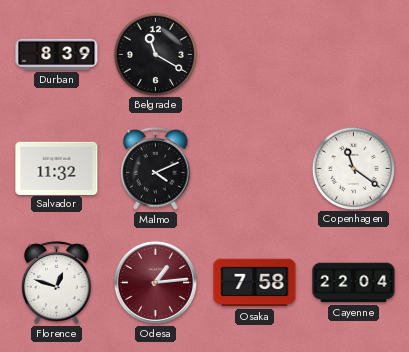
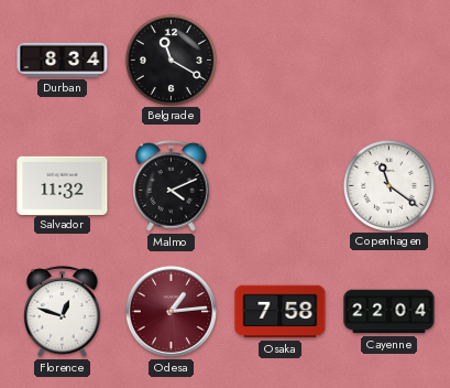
Durban: 8:39 -> 8:34
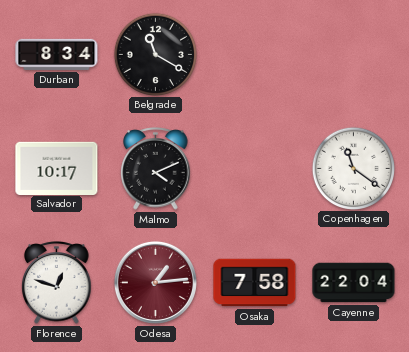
Salvador: 11:32 -> 10:17
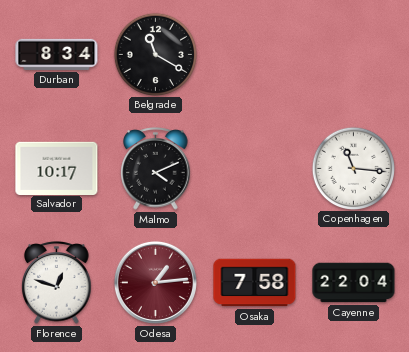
Copenhagen: 11:21 -> 11:16
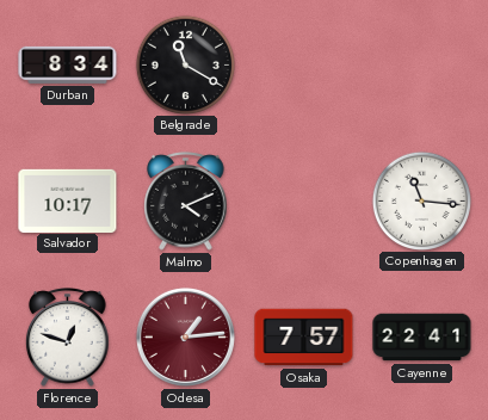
Osaka: 7:58 -> 7:57
Cayenne: 22:04 -> 22:41
